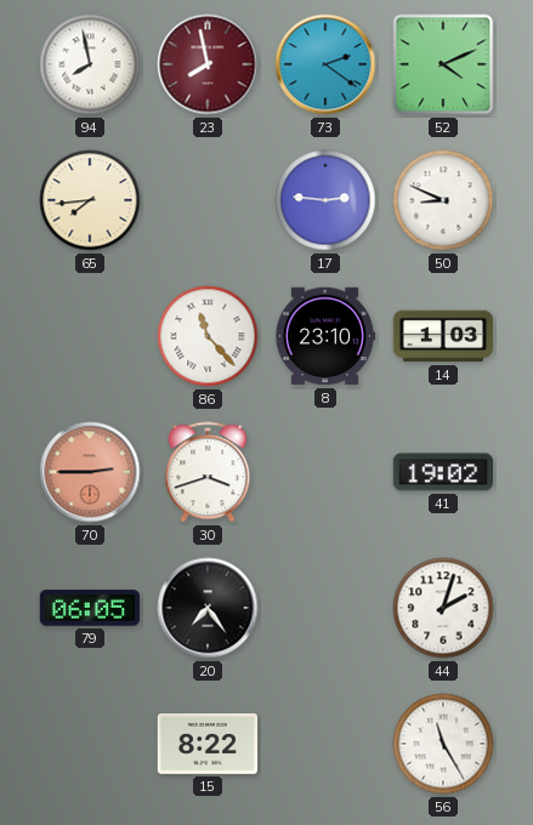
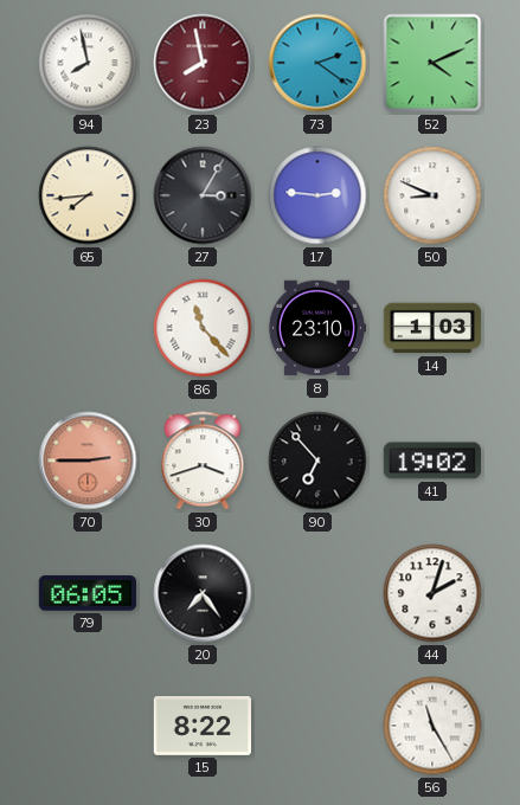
27: none -> 3:05
90: none -> 6:53
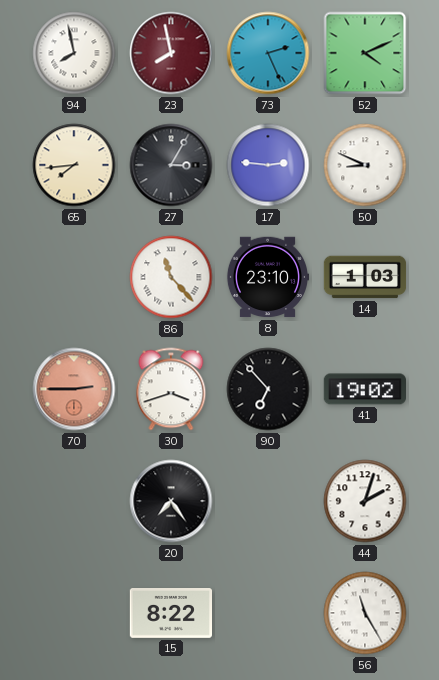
73: 2:21 -> 2:26
79: 06:05 -> none
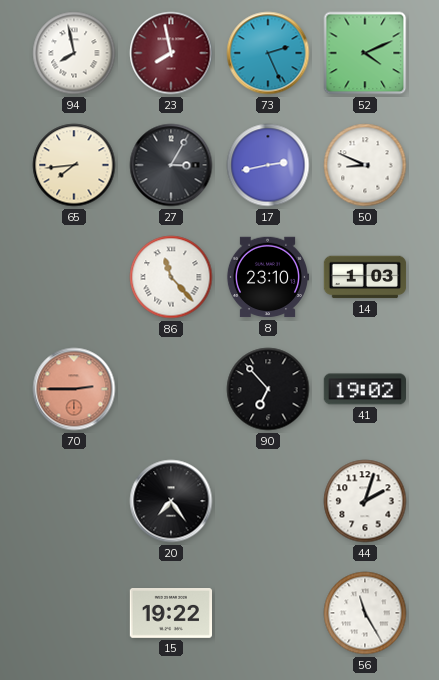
17: 2:46 -> 2:43
30: 3:42 -> none
15: 8:22 -> 19:22
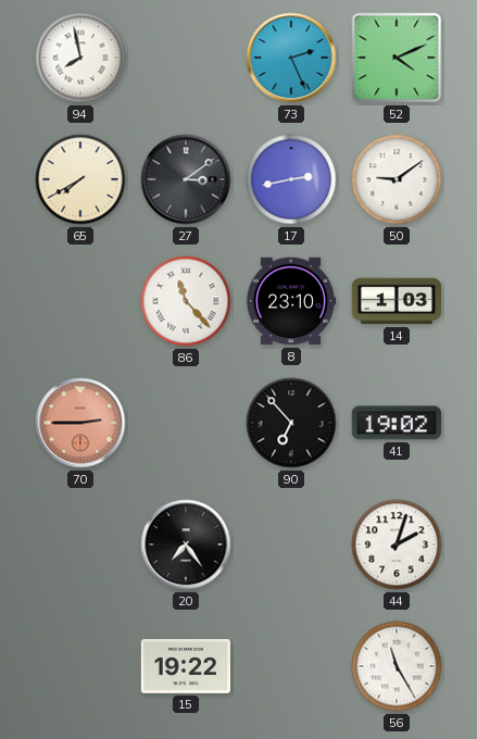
23: 7:58 -> none
65: 7:44 -> 7:40
27: 3:05 -> 3:09
50: 8:49 -> 9:09
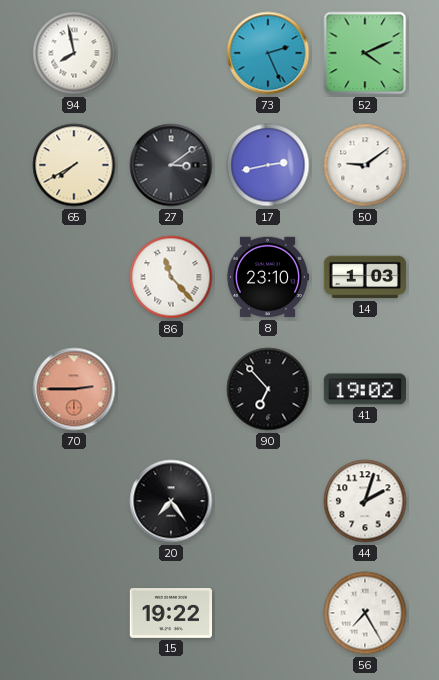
56: 11:25 -> 7:25
